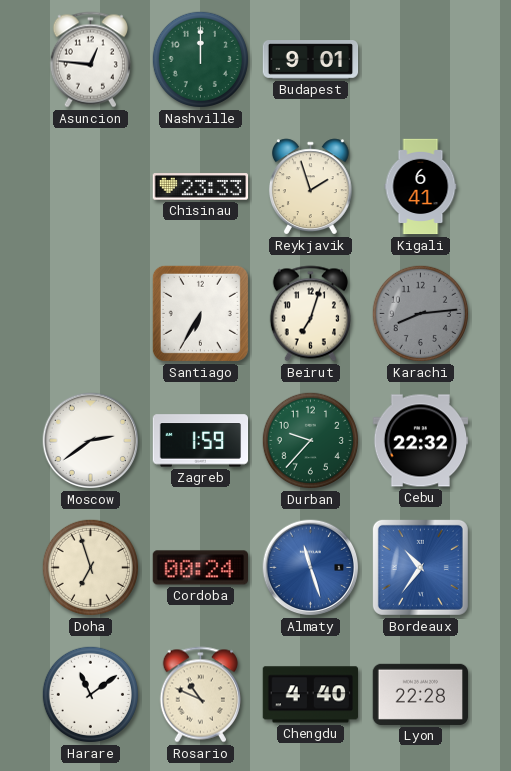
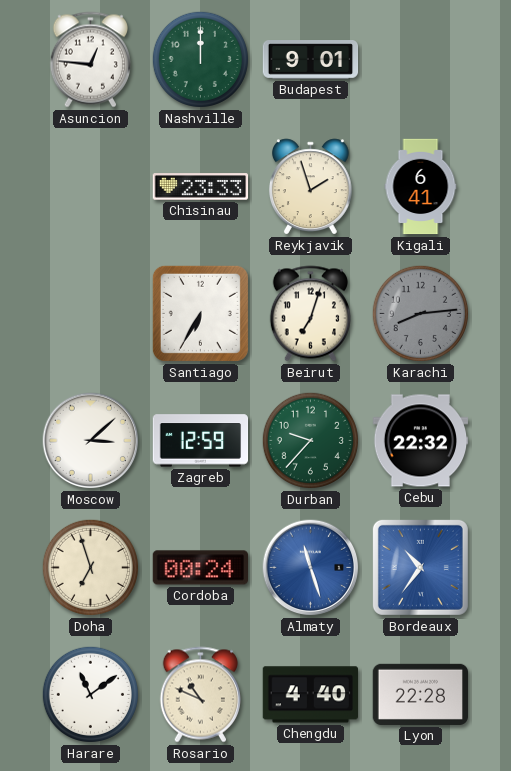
Moscow: 2:39 -> 3:08
Zagreb: 1:59 -> 12:59
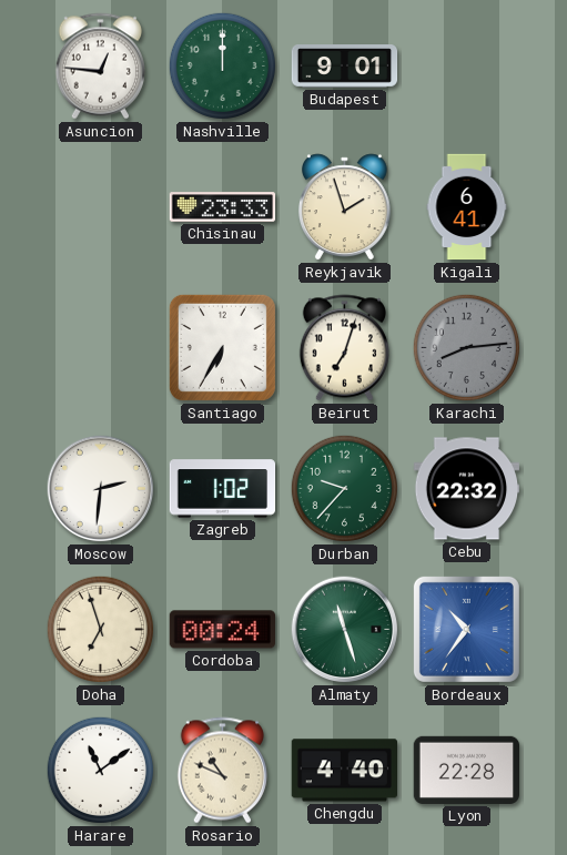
Moscow: 3:08 -> 2:31
Zagreb: 12:59 -> 1:02
Almaty dial: blue -> green
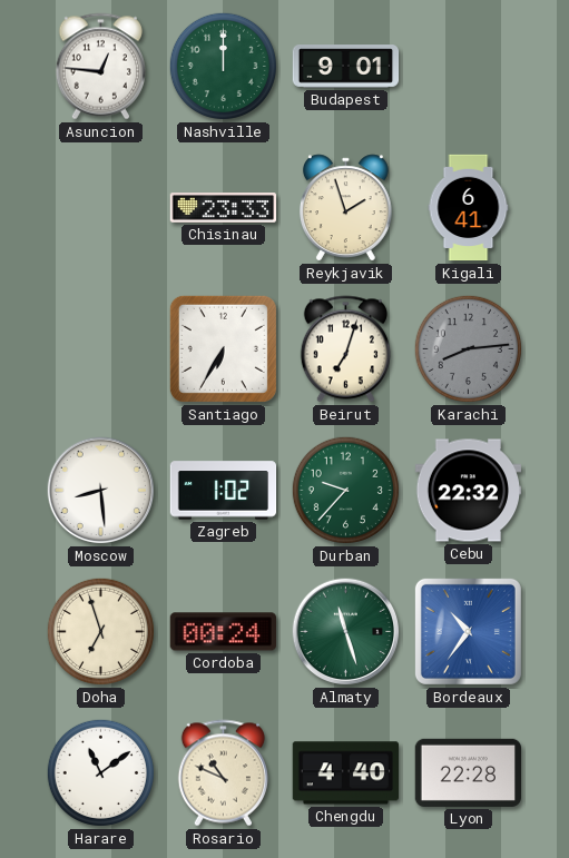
Moscow: 2:31 -> 8:29
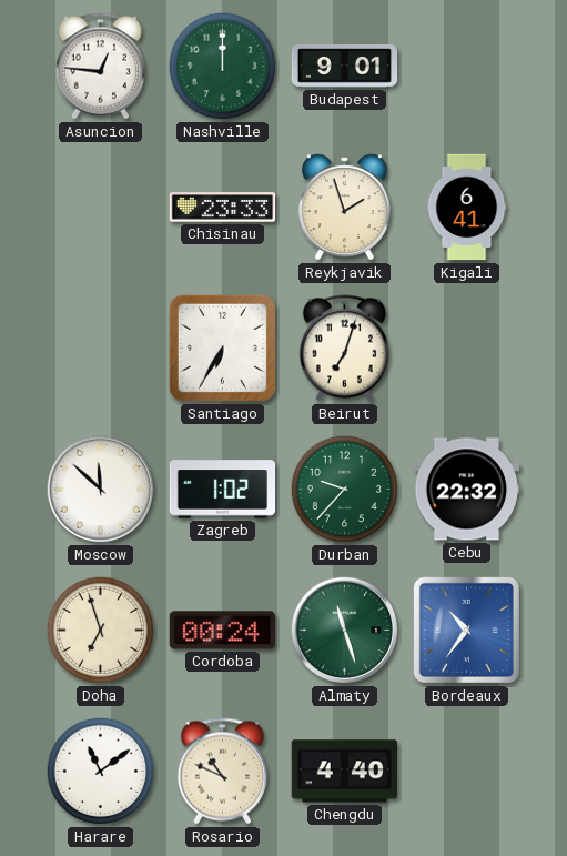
Karachi: 8:14 -> none
Moscow: 8:29 -> 11:52
Lyon: 22:28 -> none
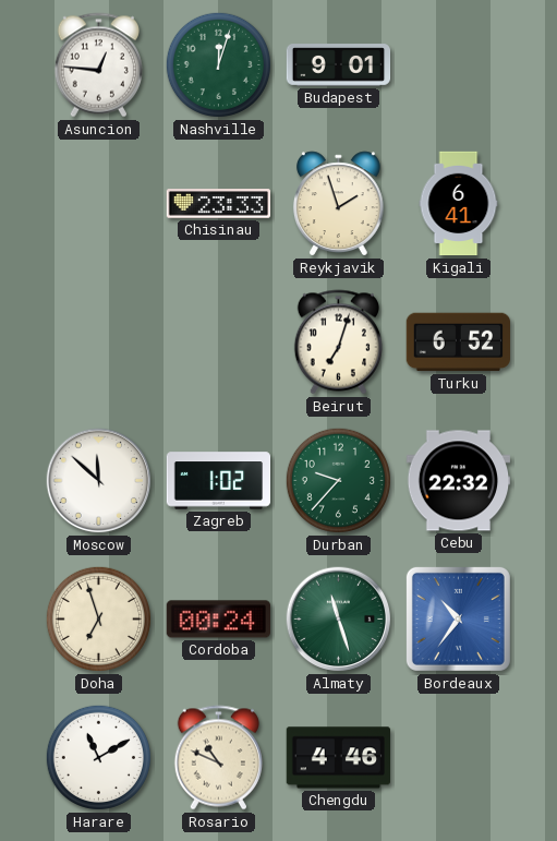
Nashville: 12:00 -> 12:03
Santiago: 6:35 -> none
Turku: none -> 6:52
Harare: 11:09 -> 11:10
Chengdu: 4:40 -> 4:46
